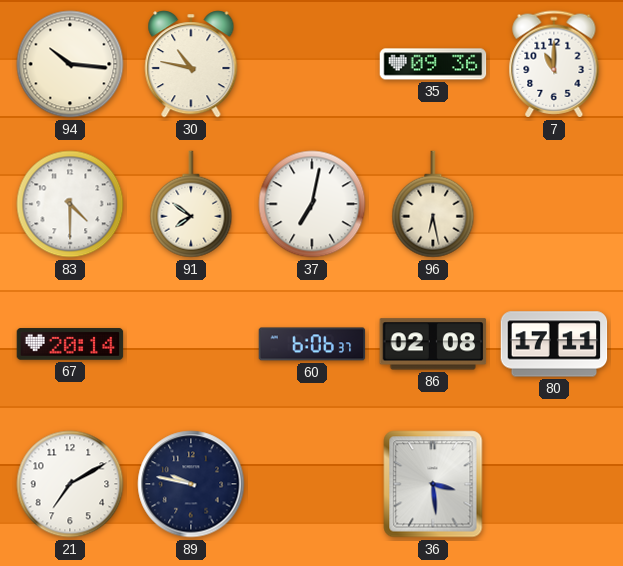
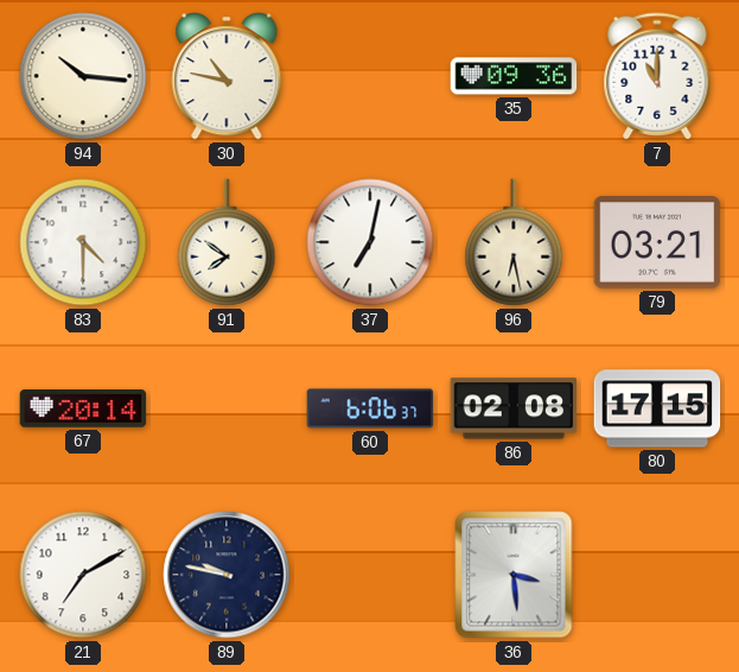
79: none -> 03:21
80: 17:11 -> 17:15
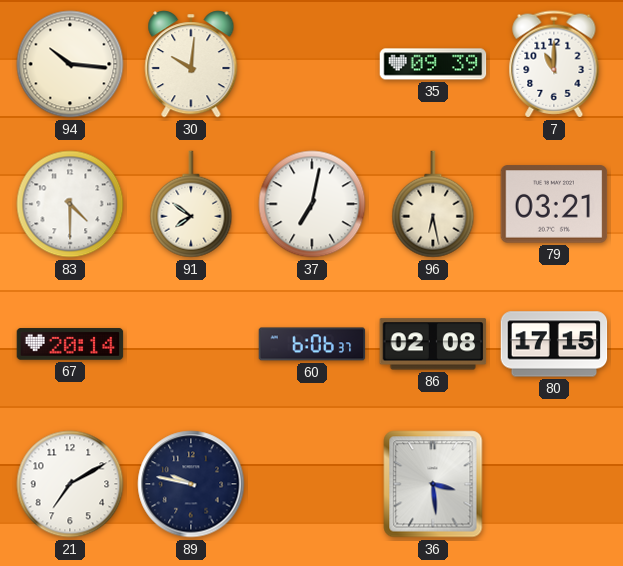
30: 10:47 -> 10:01
35: 09:36 -> 09:39
